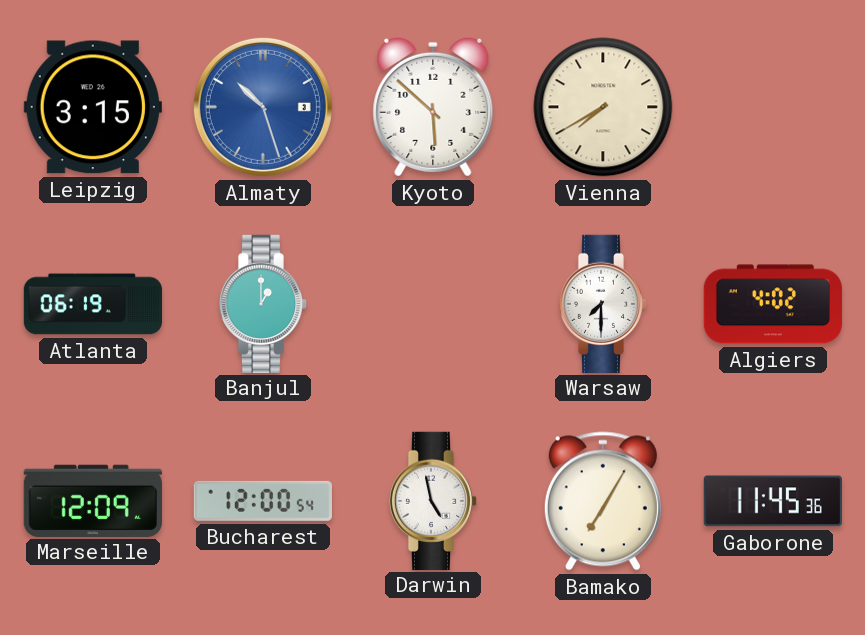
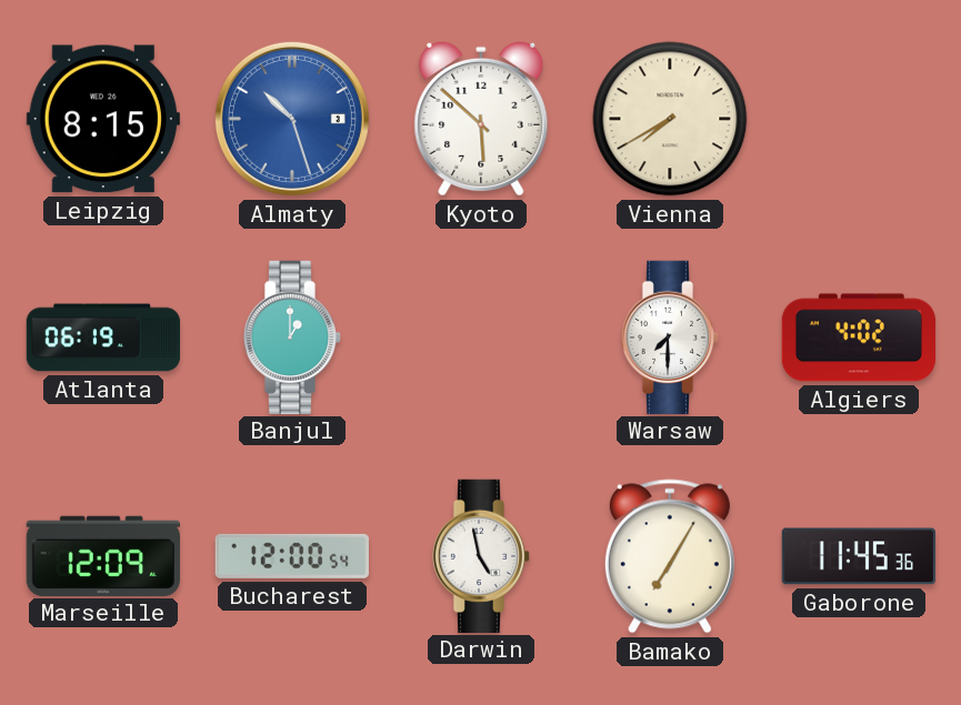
Leipzig: 3:15 -> 8:15
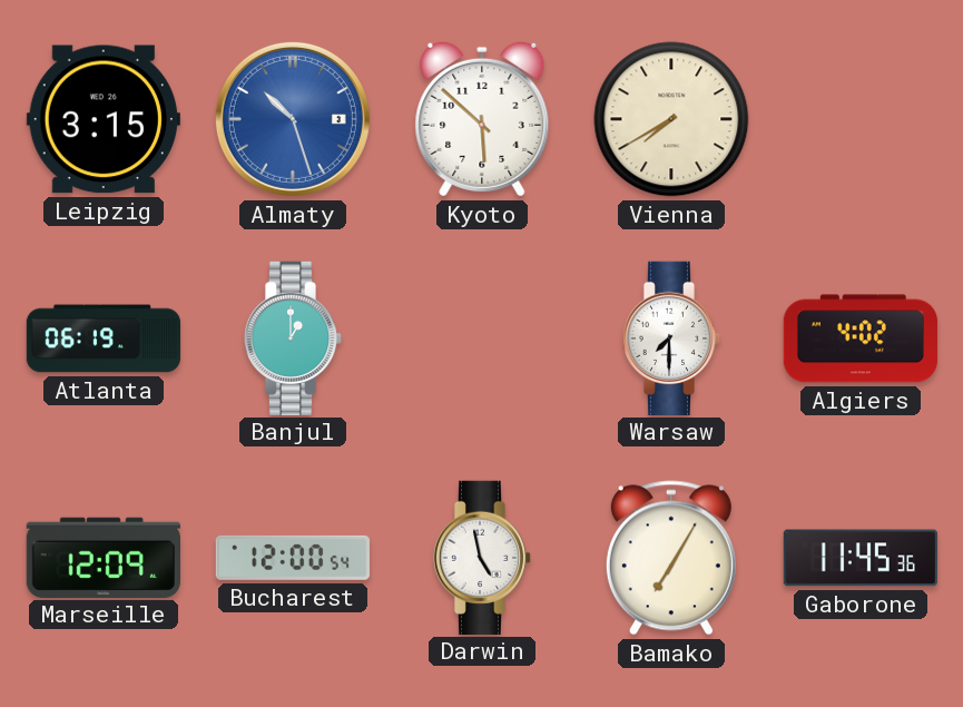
Leipzig: 8:15 -> 3:15
